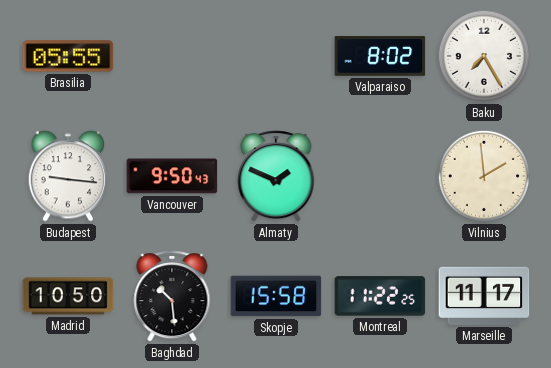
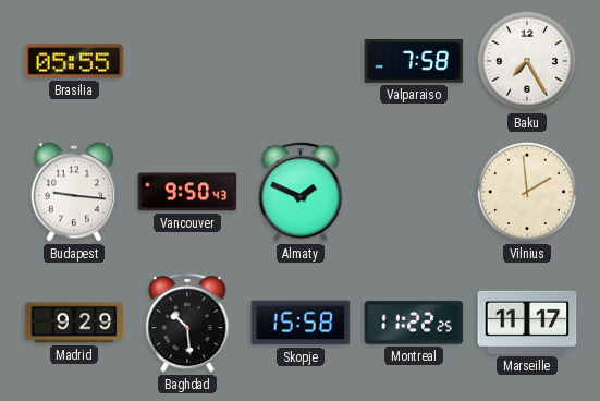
Valparaiso: 8:02 -> 7:58
Madrid: 10:50 -> 9:29
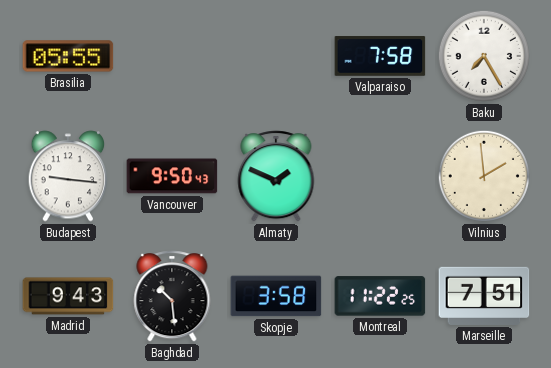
Madrid: 9:29 -> 9:43
Skopje: 15:58 -> 3:58
Marseille: 11:17 -> 7:51
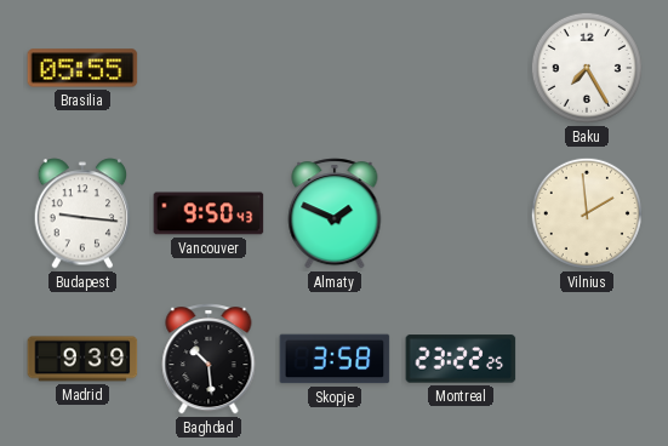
Valparaiso: 7:58 -> none
Madrid: 9:43 -> 9:39
Montreal: 11:22 -> 23:22
Marseille: 7:51 -> none
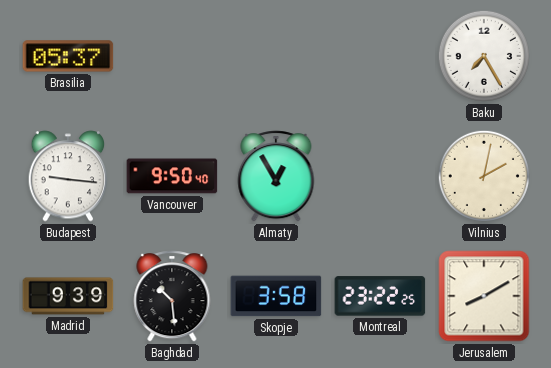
Brasilia: 05:55 -> 05:37
Vancouver: 9:50:43 -> 9:50:40
Almaty: 1:49 -> 12:55
Vilnius: 1:59 -> 2:02
Jerusalem: none -> 8:10
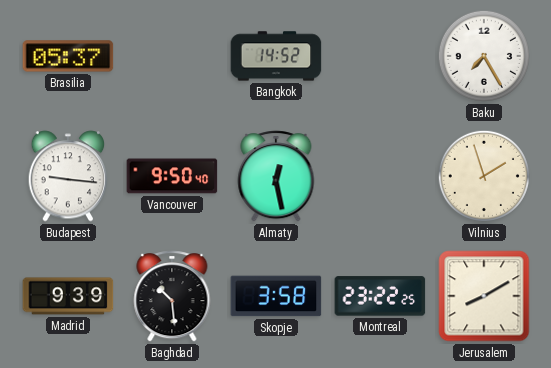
Bangkok: none -> 14:52
Almaty: 12:55 -> 12:28
Vilnius: 2:02 -> 1:57
